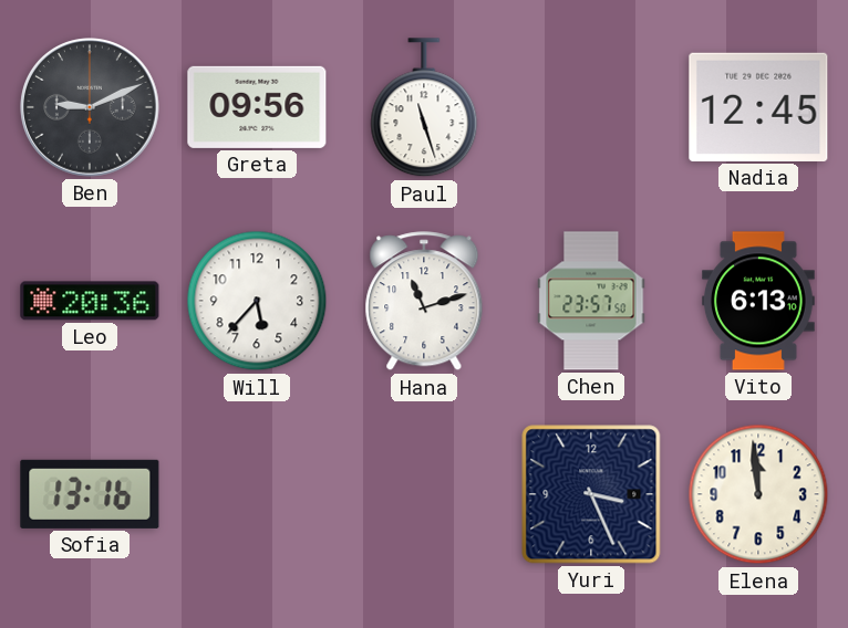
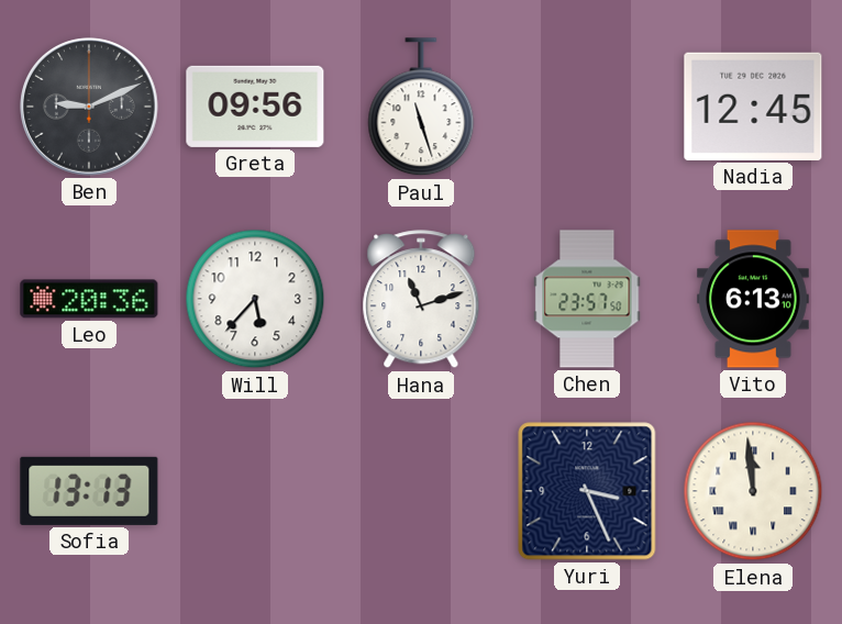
Sofia: 13:16 -> 13:13
Elena numerals: Arabic -> Roman
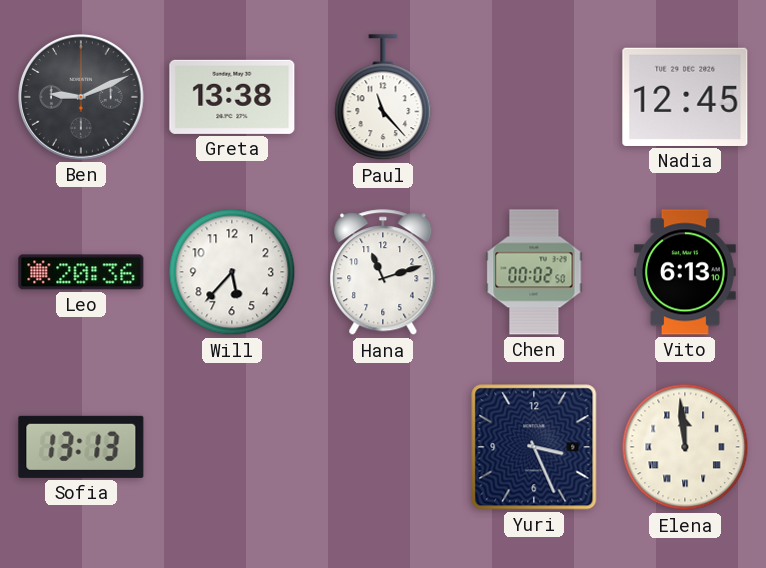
Greta: 09:56 -> 13:38
Paul: 11:27 -> 11:23
Chen: 23:57 -> 00:02
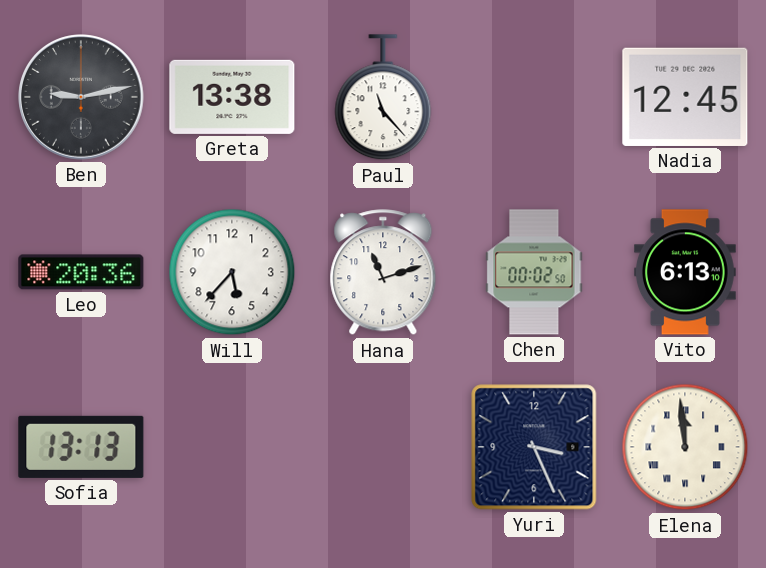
Ben: 9:11 -> 9:13
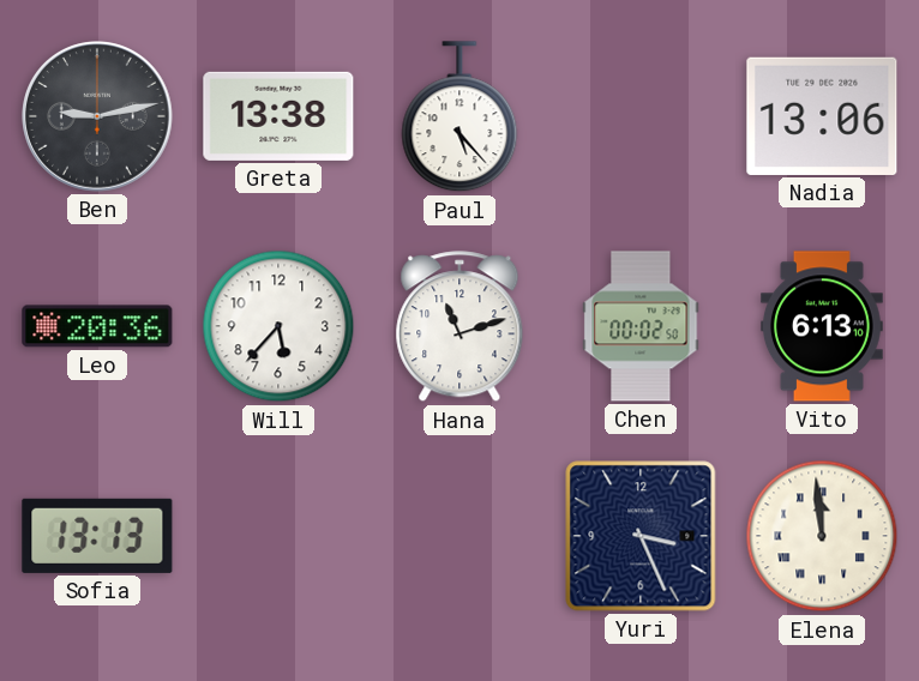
Paul: 11:23 -> 5:23
Nadia: 12:45 -> 13:06
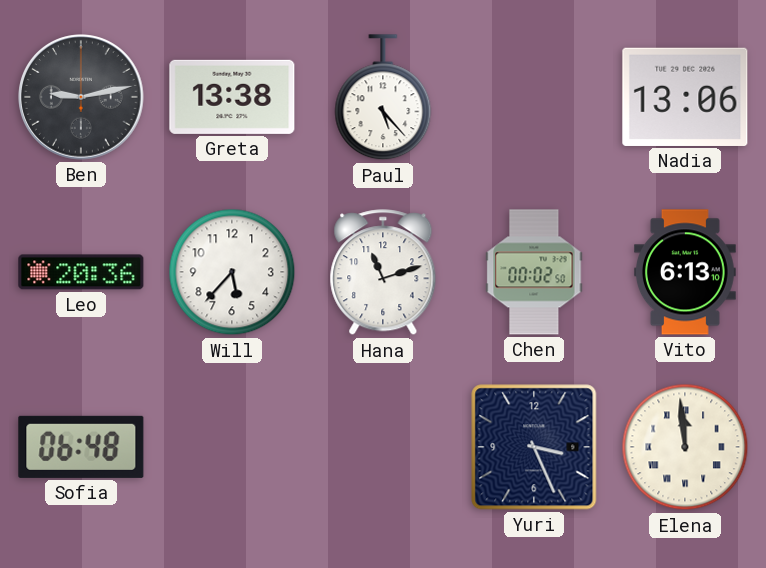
Sofia: 13:13 -> 06:48
